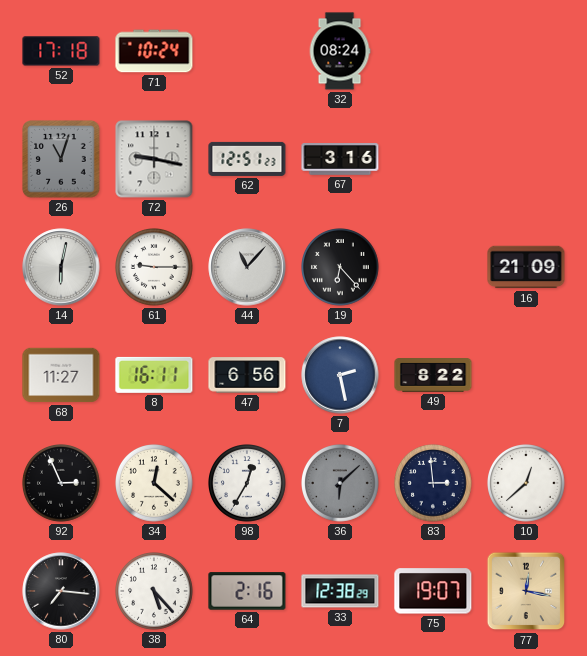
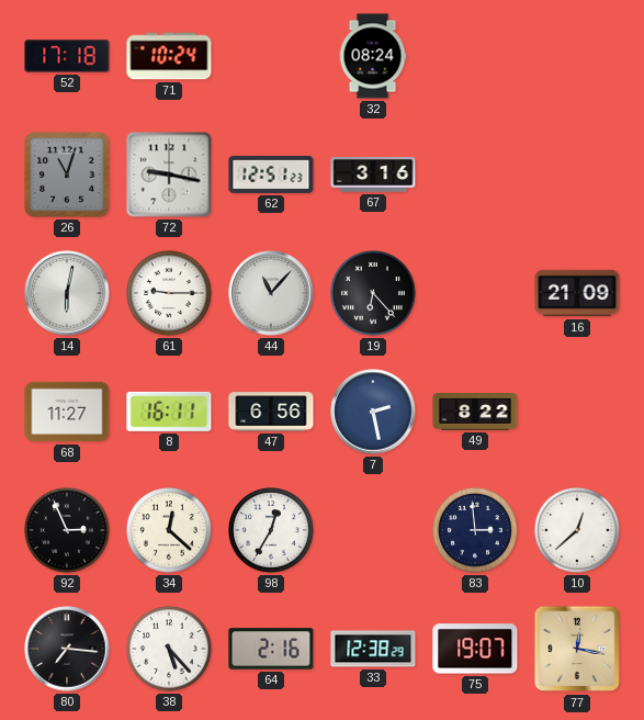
36: 6:08 -> none
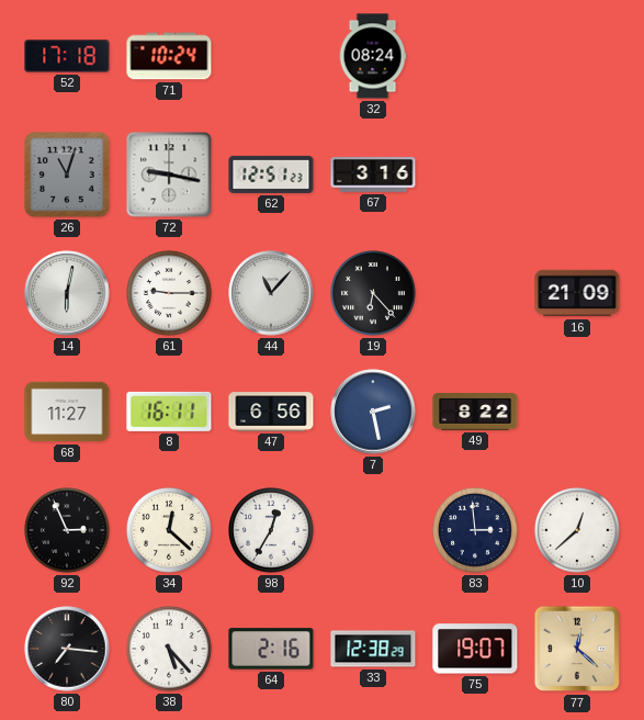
77: 12:17 -> 12:22
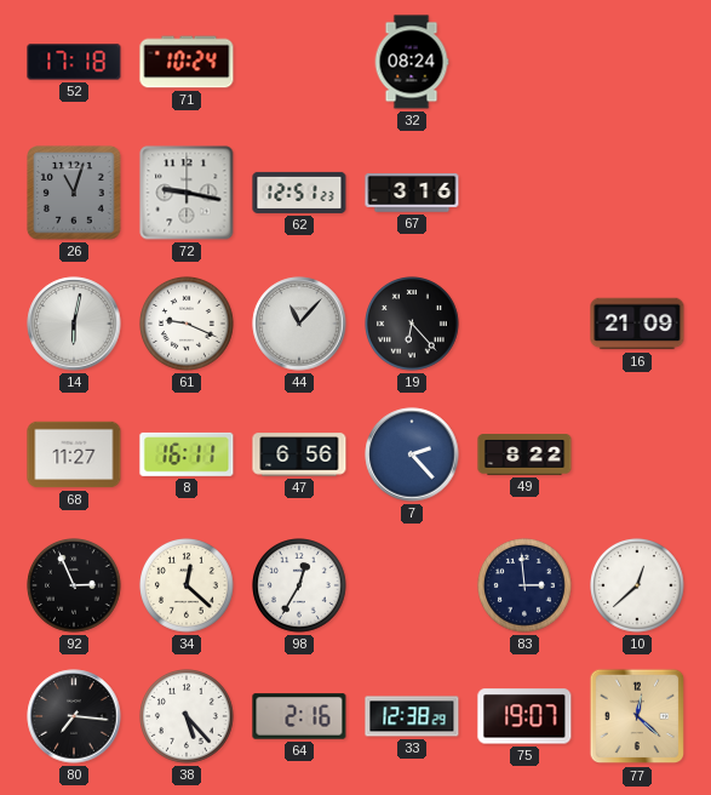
61: 9:15 -> 9:19
7: 2:28 -> 2:23
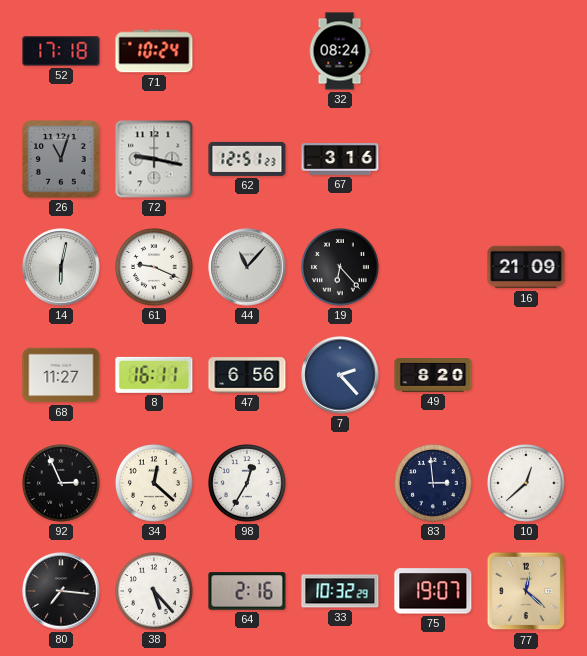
49: 8:22 -> 8:20
33: 12:38 -> 10:32
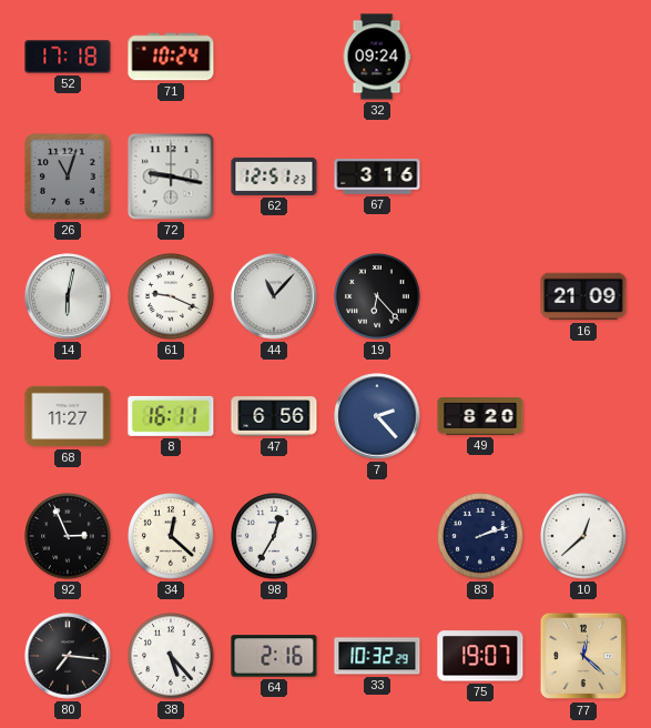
32: 08:24 -> 09:24
83: 2:59 -> 2:12
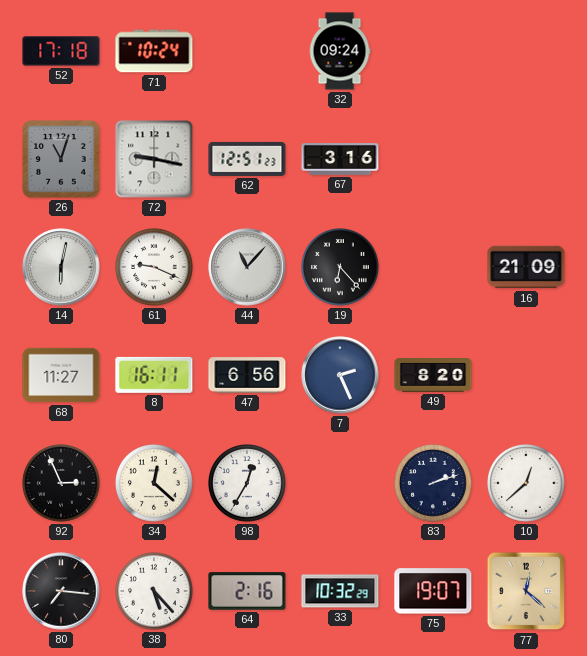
7: 2:23 -> 2:26
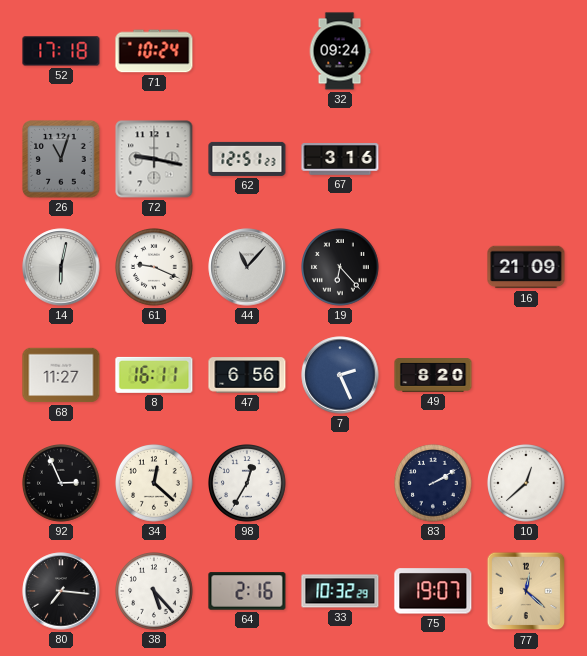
83: 2:12 -> 2:10
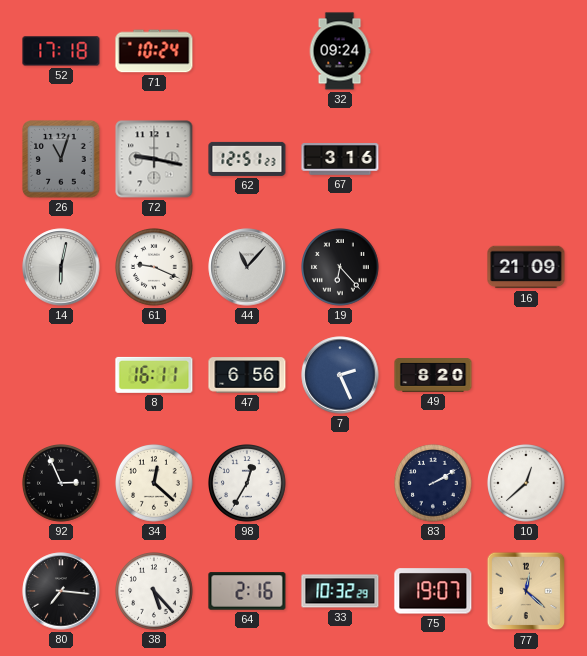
68: 11:27 -> none
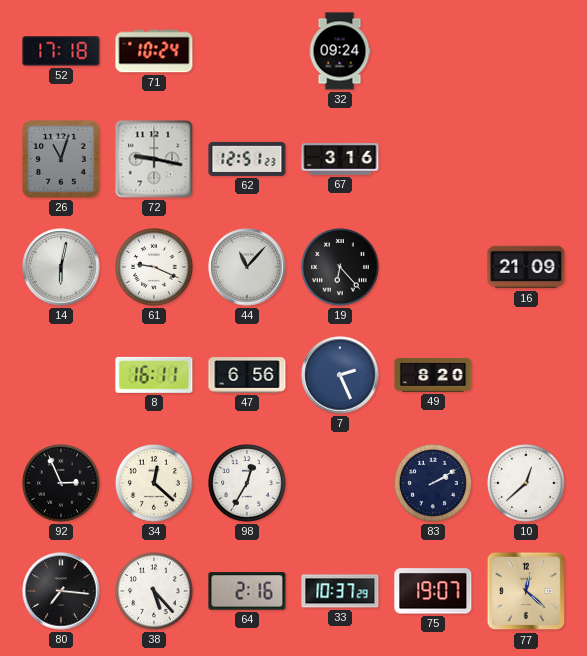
33: 10:32 -> 10:37
